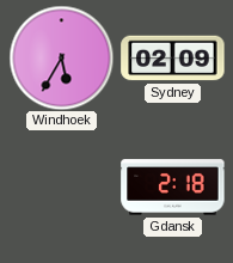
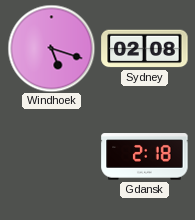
Windhoek: 5:35 -> 5:18
Sydney: 02:09 -> 02:08
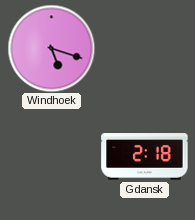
Sydney: 02:08 -> none
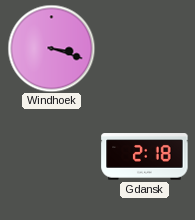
Windhoek: 5:18 -> 3:18
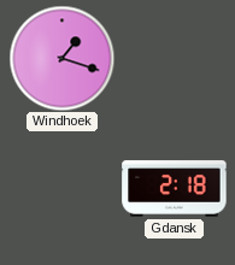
Windhoek: 3:18 -> 1:18
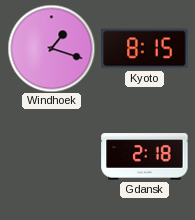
Kyoto: none -> 8:15
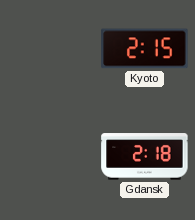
Windhoek: 1:18 -> none
Kyoto: 8:15 -> 2:15
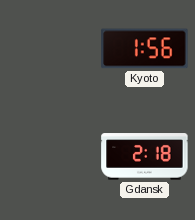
Kyoto: 2:15 -> 1:56
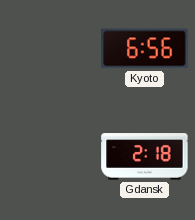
Kyoto: 1:56 -> 6:56
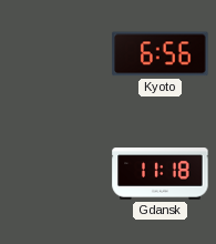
Gdansk: 2:18 -> 11:18
